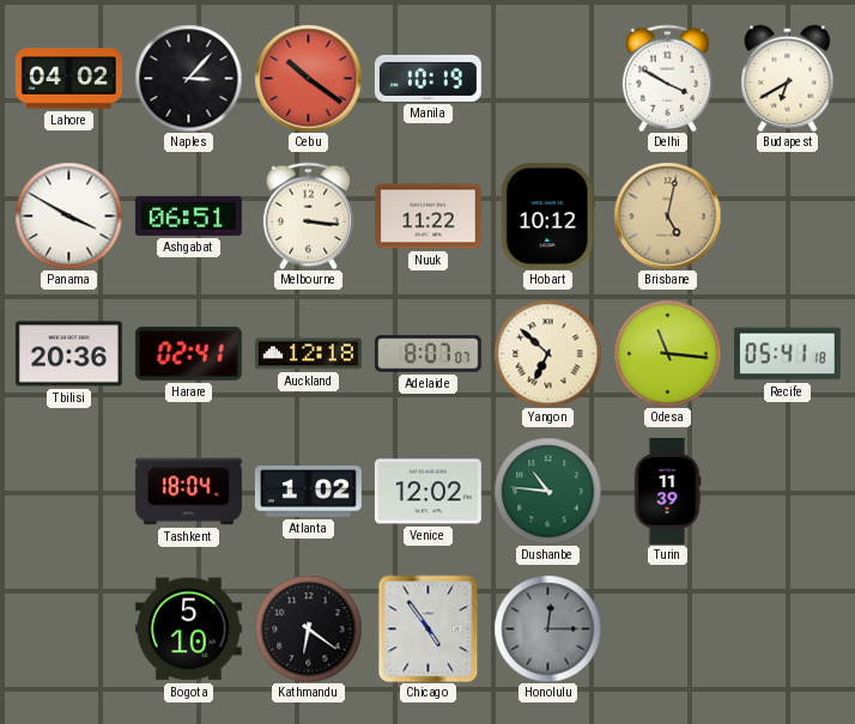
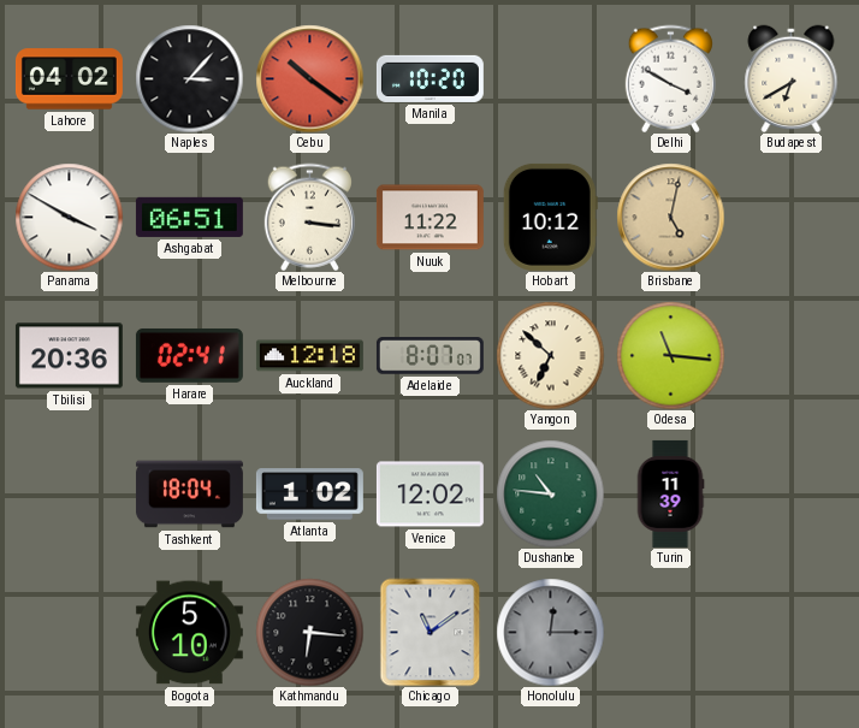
Manila: 10:19 -> 10:20
Recife: 05:41 -> none
Kathmandu: 6:21 -> 6:16
Chicago: 4:54 -> 11:09
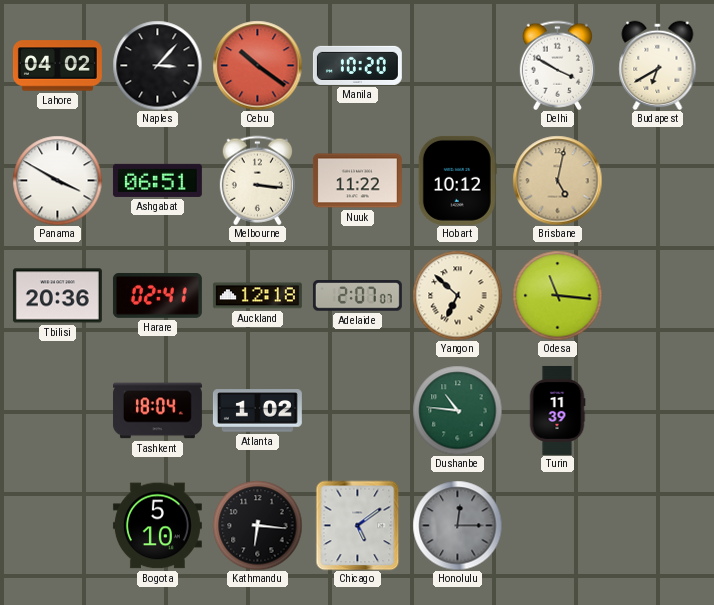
Adelaide: 8:07 -> 2:07
Venice: 12:02 -> none
Chicago: 11:09 -> 5:09
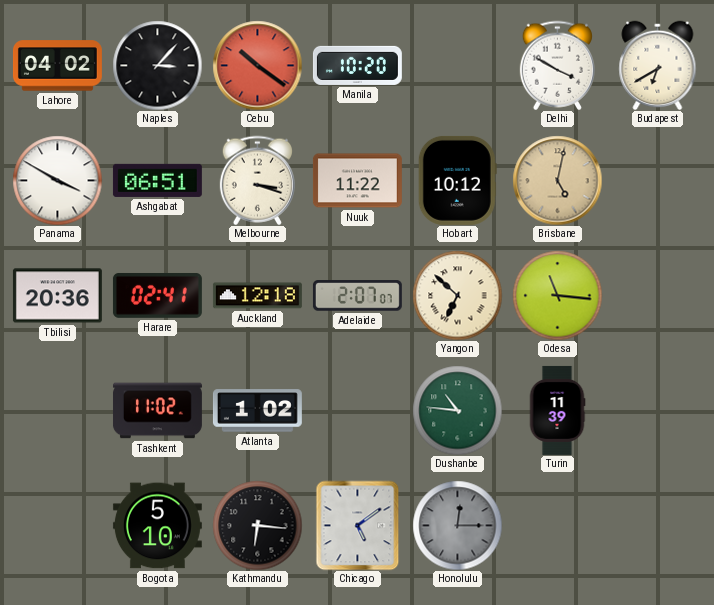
Melbourne: 3:16 -> 3:18
Tashkent: 18:04 -> 11:02
